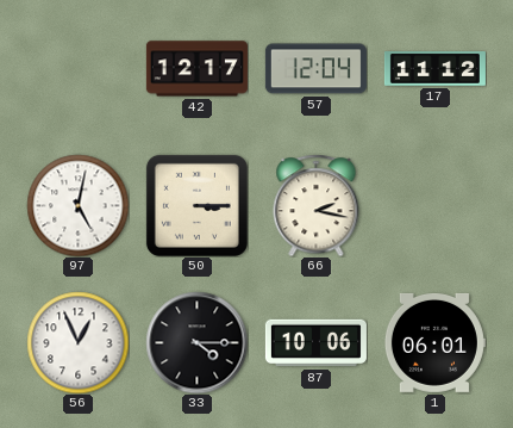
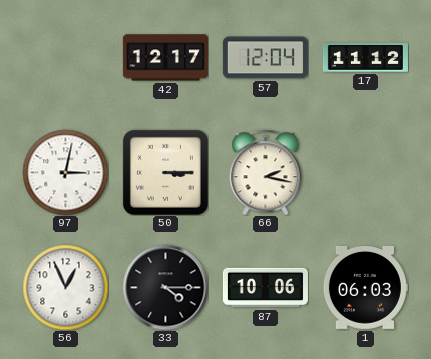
97: 5:02 -> 3:02
1: 06:01 -> 06:03
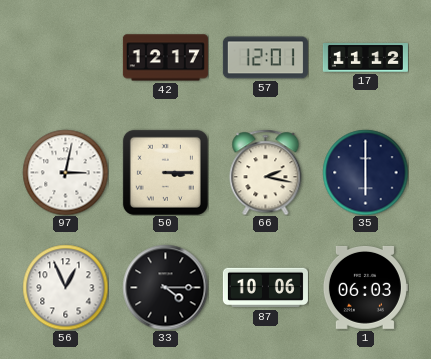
57: 12:04 -> 12:01
35: none -> 6:00
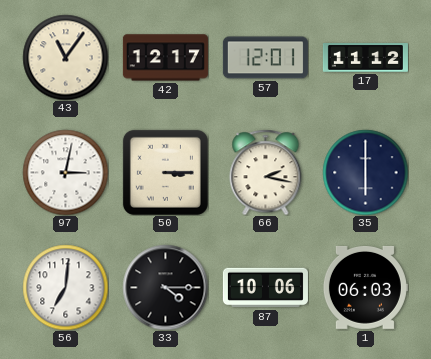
43: none -> 11:06
56: 12:56 -> 7:01
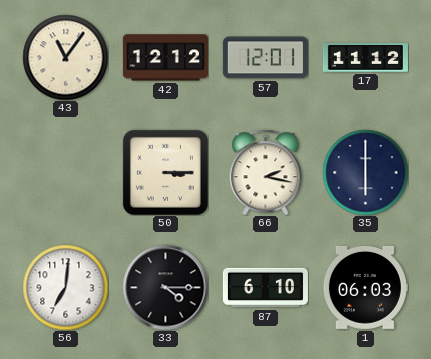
42: 12:17 -> 12:12
97: 3:02 -> none
87: 10:06 -> 6:10
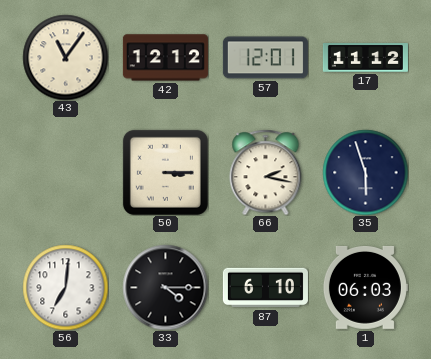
35: 6:00 -> 5:57
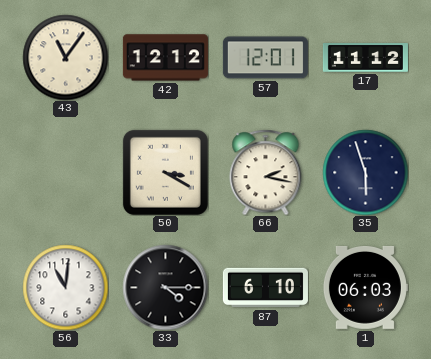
50: 3:15 -> 3:20
56: 7:01 -> 11:01
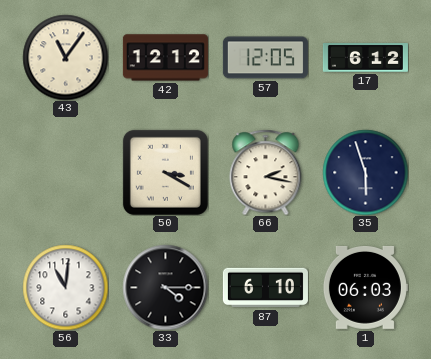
57: 12:01 -> 12:05
17: 11:12 -> 6:12
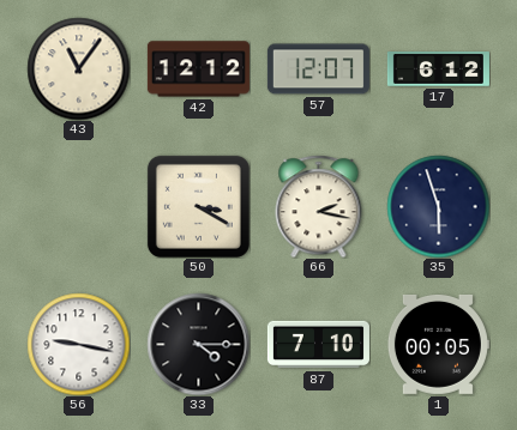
57: 12:05 -> 12:07
56: 11:01 -> 9:17
87: 6:10 -> 7:10
1: 06:03 -> 00:05
